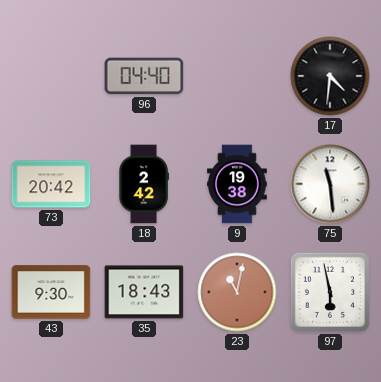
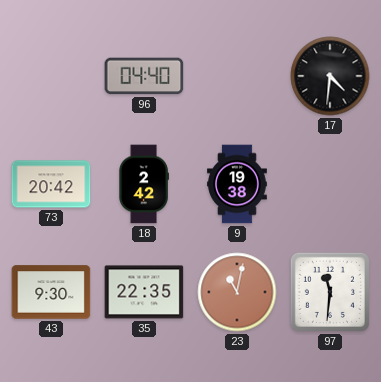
75: 11:29 -> none
35: 18:43 -> 22:35
97: 5:58 -> 11:31
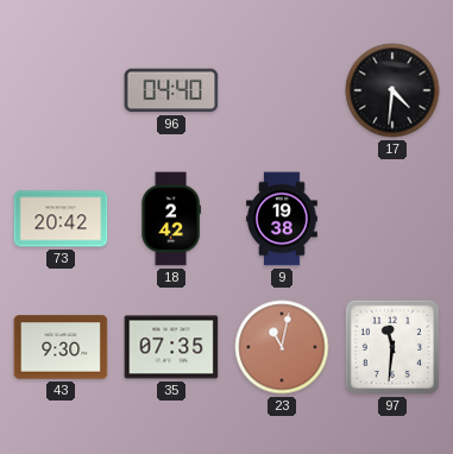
35: 22:35 -> 07:35
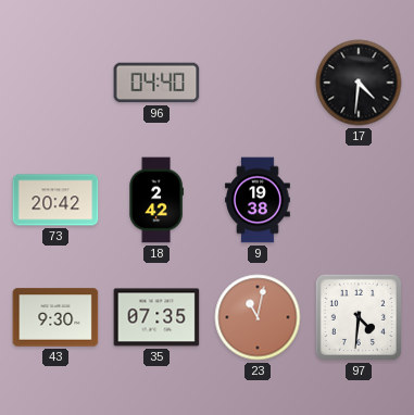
97: 11:31 -> 4:31
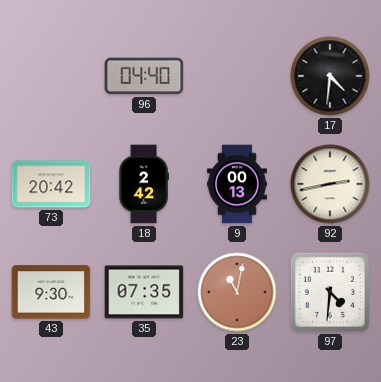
9: 19:38 -> 00:13
92: none -> 2:43
